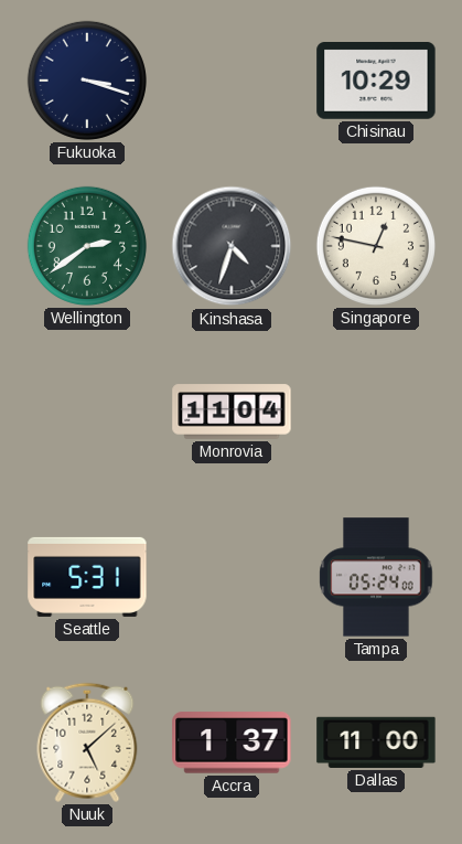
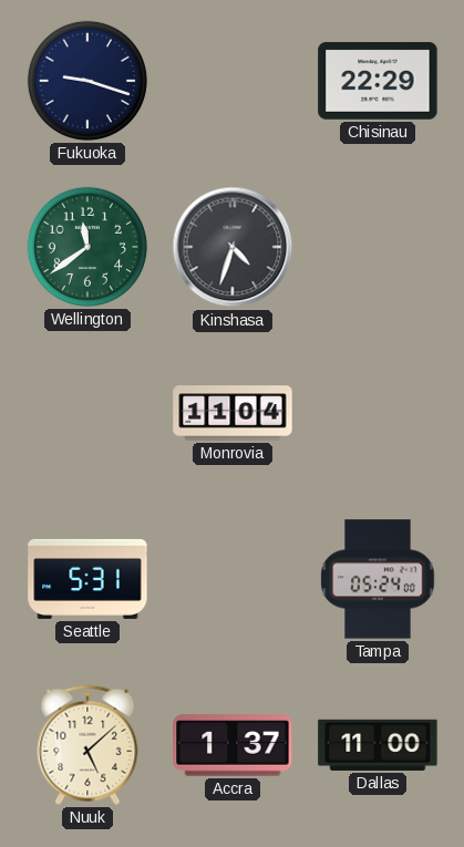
Fukuoka: 3:18 -> 9:18
Chisinau: 10:29 -> 22:29
Wellington: 2:39 -> 11:39
Singapore: 12:47 -> none
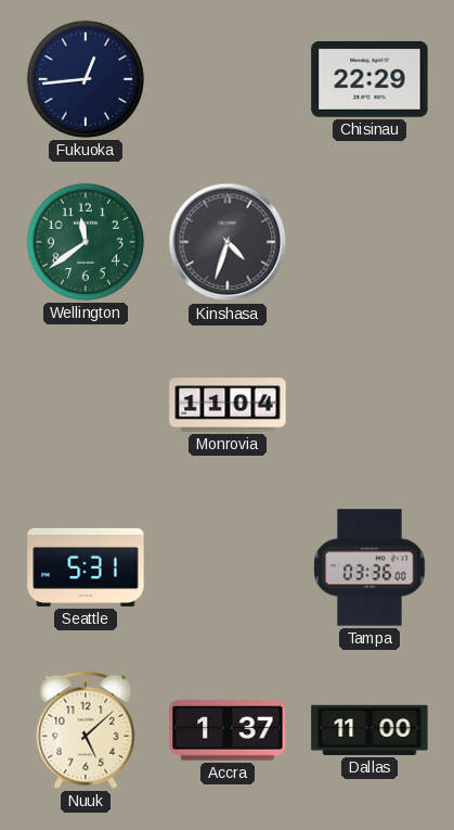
Fukuoka: 9:18 -> 12:44
Tampa: 05:24 -> 03:36
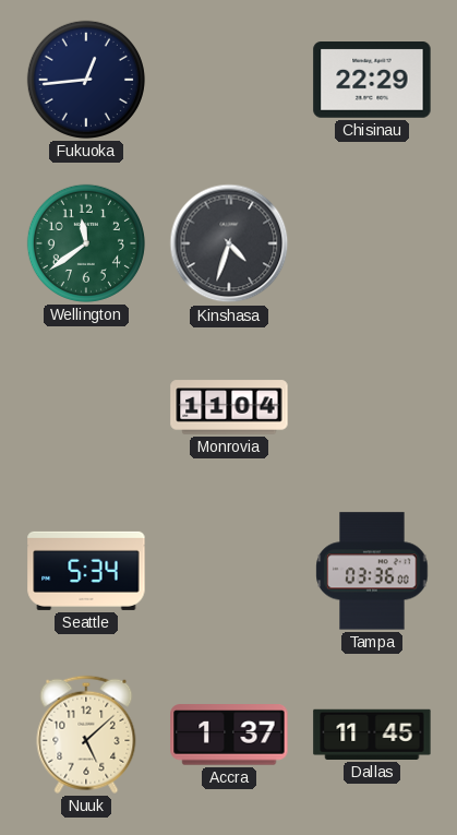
Seattle: 5:31 -> 5:34
Dallas: 11:00 -> 11:45
